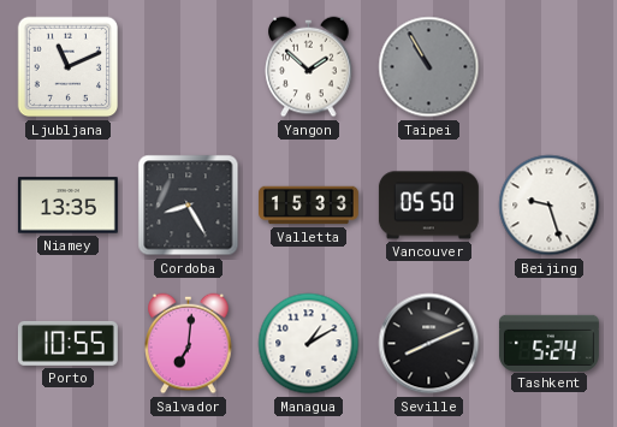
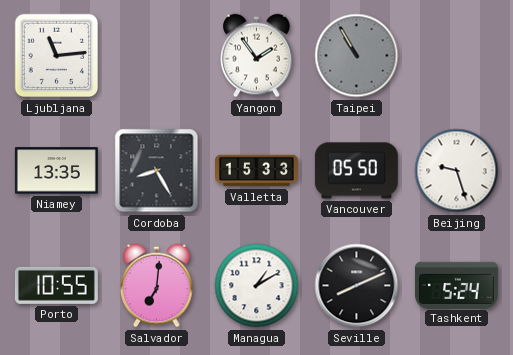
Ljubljana: 11:11 -> 11:14
Yangon: 1:52 -> 1:54
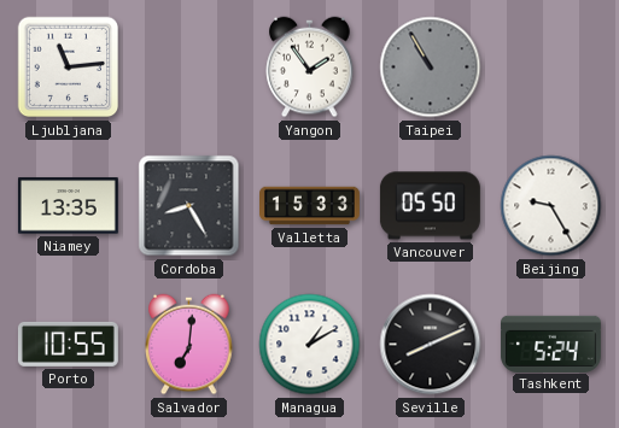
Beijing: 9:27 -> 9:25
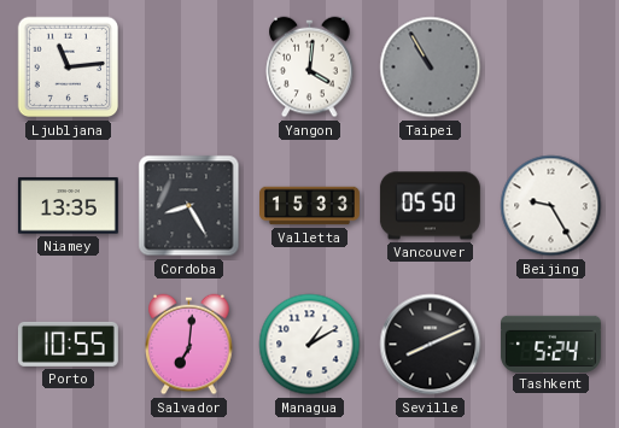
Yangon: 1:54 -> 4:01
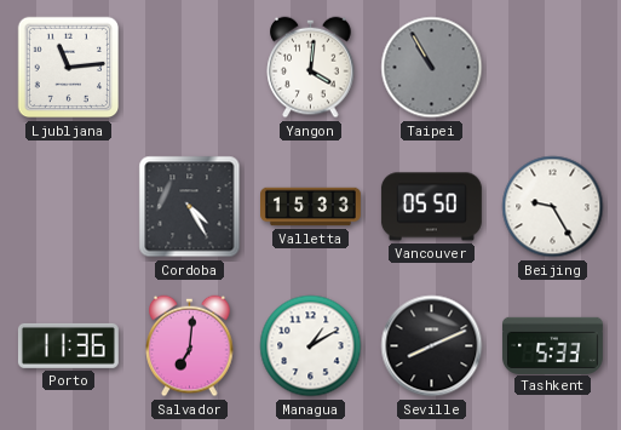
Niamey: 13:35 -> none
Cordoba: 8:25 -> 4:25
Porto: 10:55 -> 11:36
Tashkent: 5:24 -> 5:33
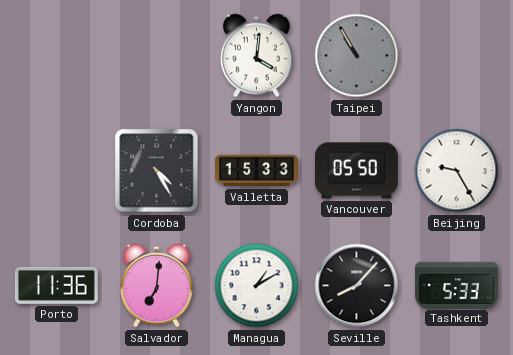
Ljubljana: 11:14 -> none
Seville: 8:11 -> 8:07
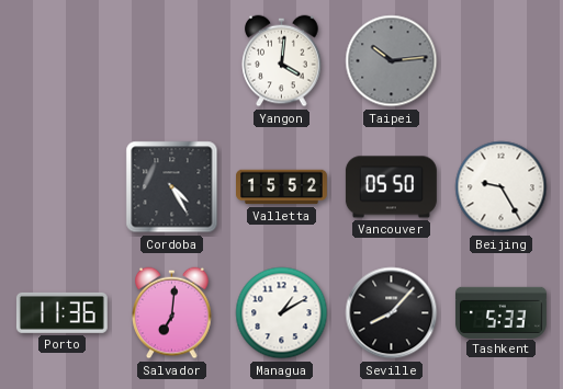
Taipei: 10:55 -> 10:14
Valletta: 15:33 -> 15:52
